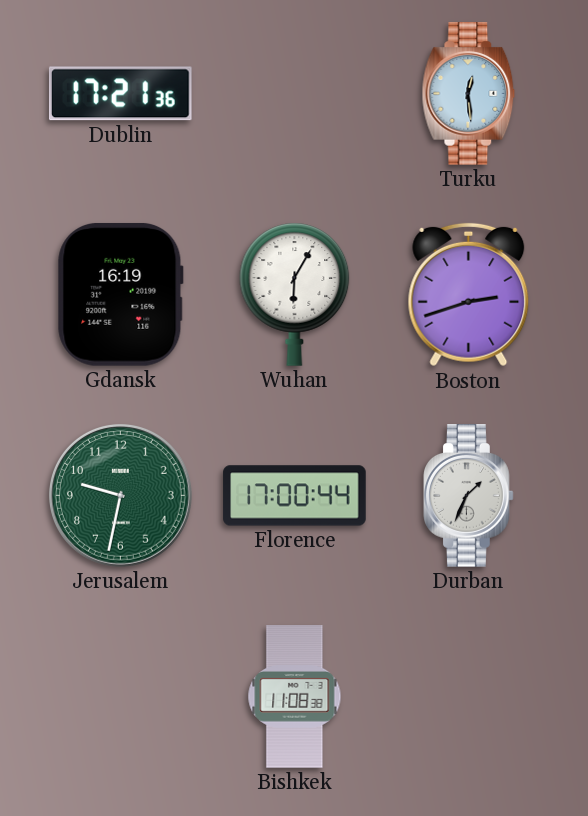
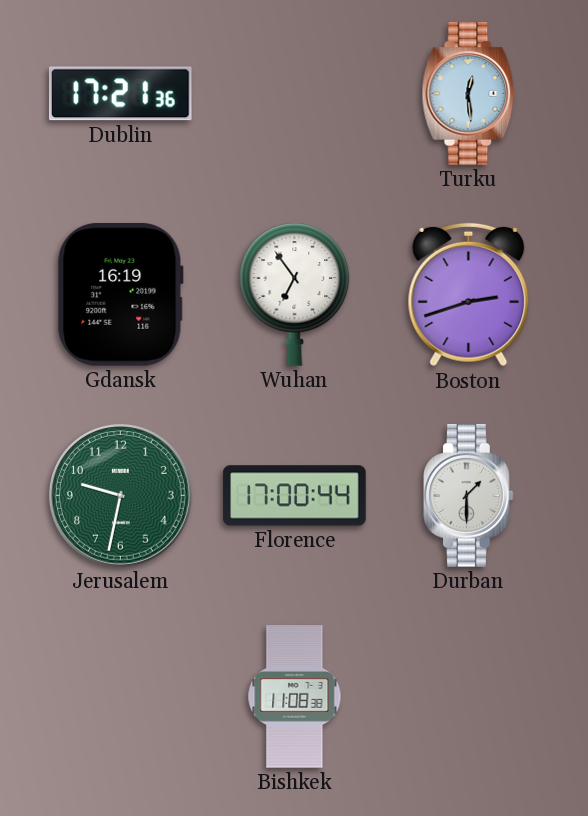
Wuhan: 6:05 -> 6:54
Durban: 1:34 -> 1:30
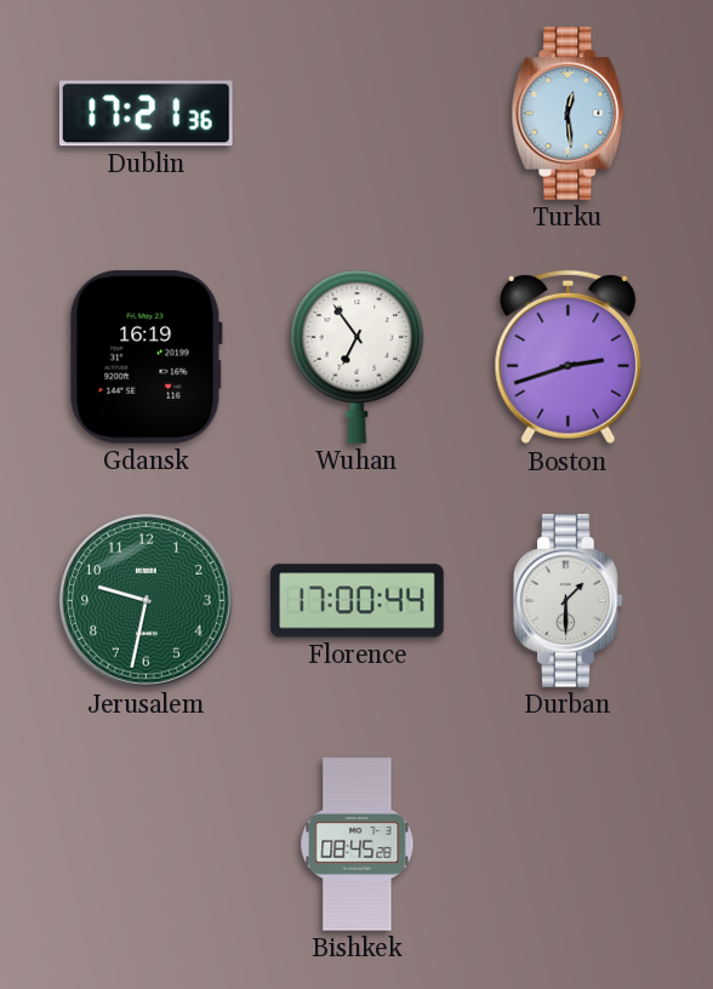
Bishkek: 11:08 -> 08:45
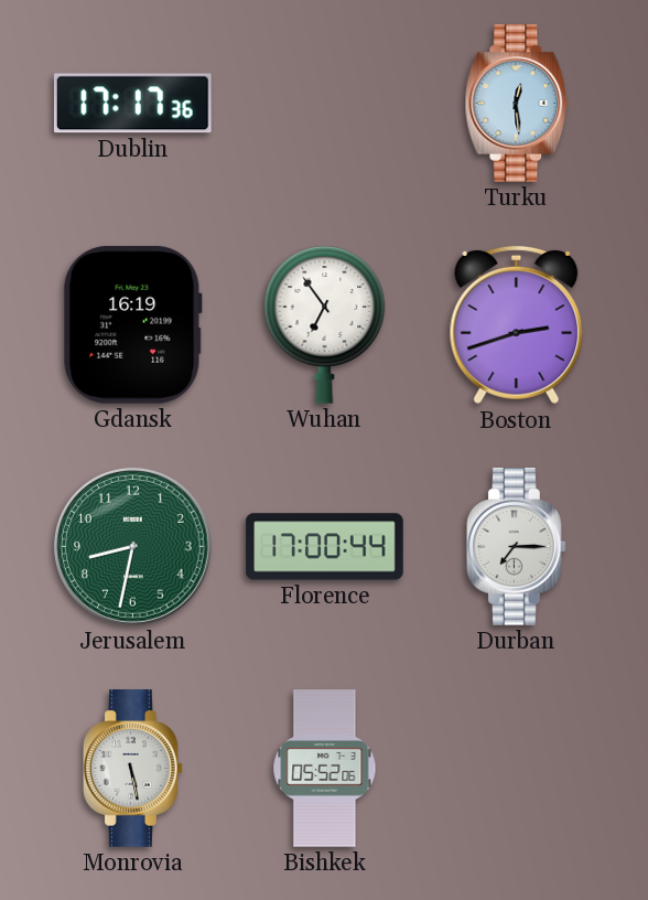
Dublin: 17:21 -> 17:17
Jerusalem: 9:32 -> 8:32
Durban: 1:30 -> 7:15
Monrovia: none -> 5:28
Bishkek: 08:45 -> 05:52
